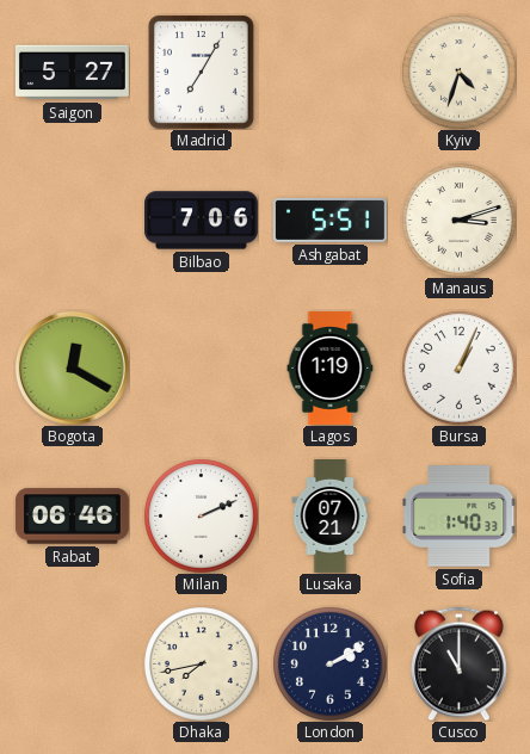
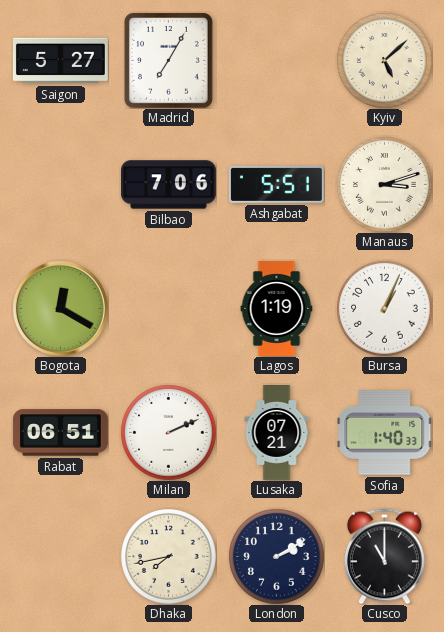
Kyiv: 4:33 -> 5:08
Rabat: 06:46 -> 06:51
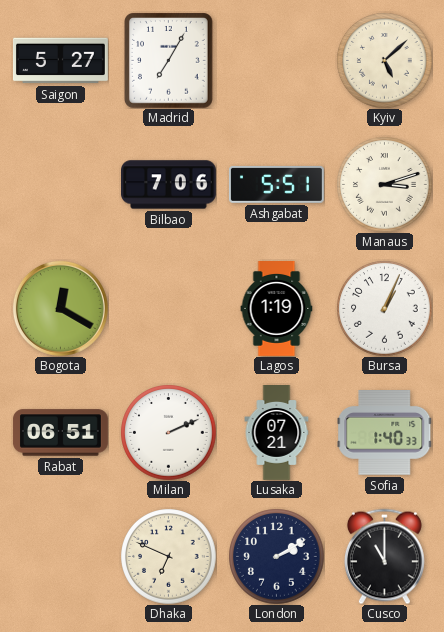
Dhaka: 7:43 -> 6:49
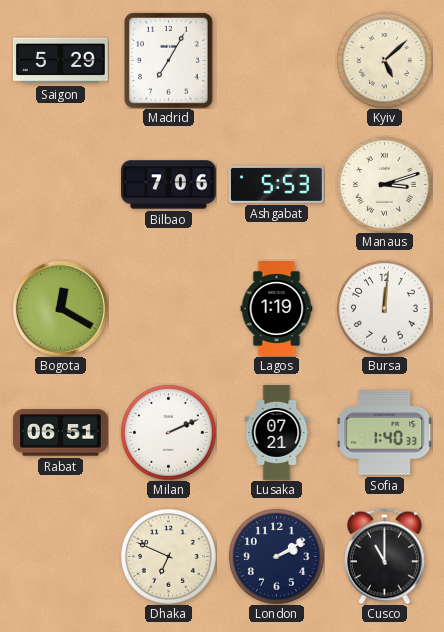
Saigon: 5:27 -> 5:29
Ashgabat: 5:51 -> 5:53
Bursa: 1:04 -> 12:01
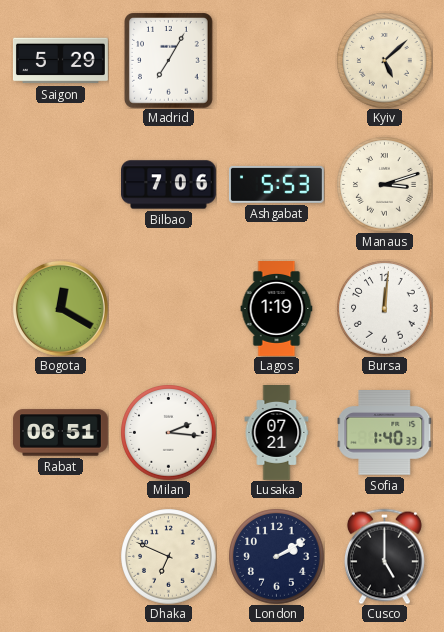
Milan: 2:11 -> 2:16
Cusco: 11:00 -> 5:00
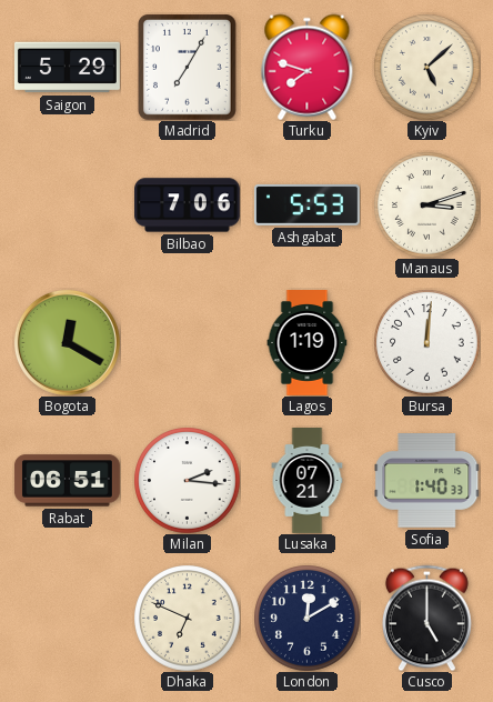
Turku: none -> 7:48
London: 2:10 -> 12:10
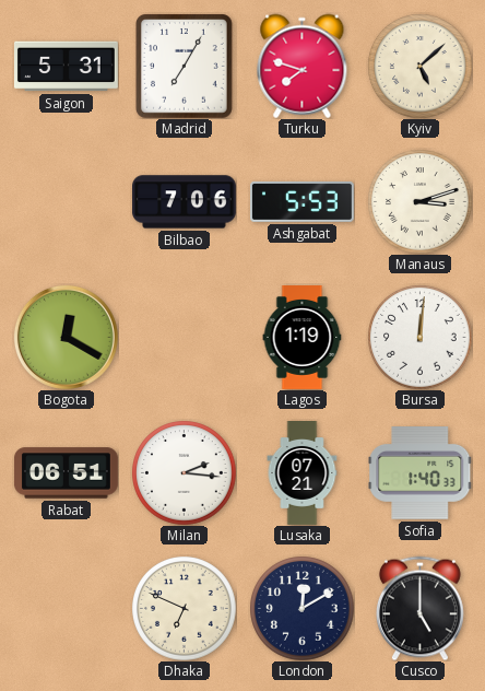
Saigon: 5:29 -> 5:31
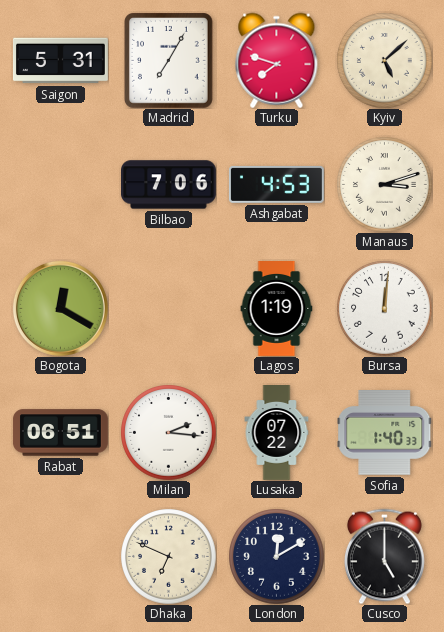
Ashgabat: 5:53 -> 4:53
Lusaka: 07:21 -> 07:22
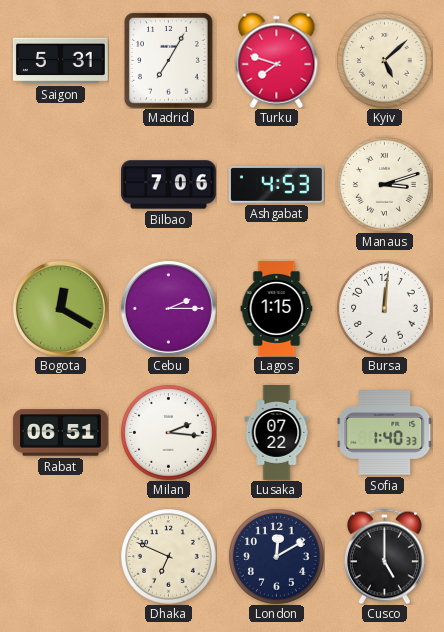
Cebu: none -> 2:15
Lagos: 1:19 -> 1:15
